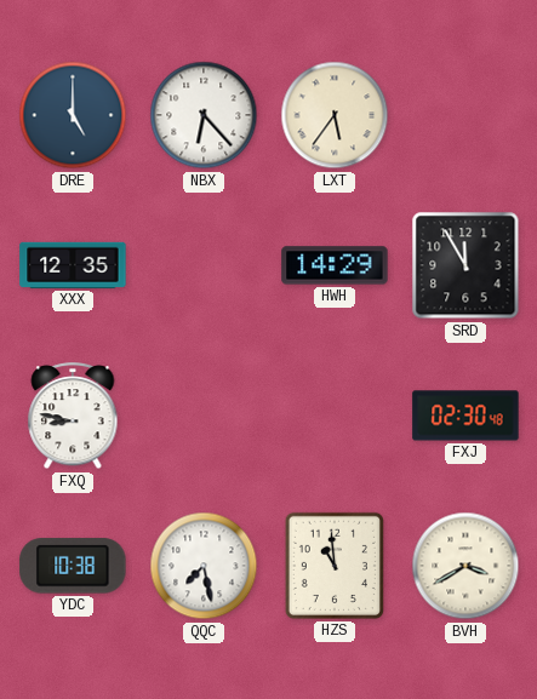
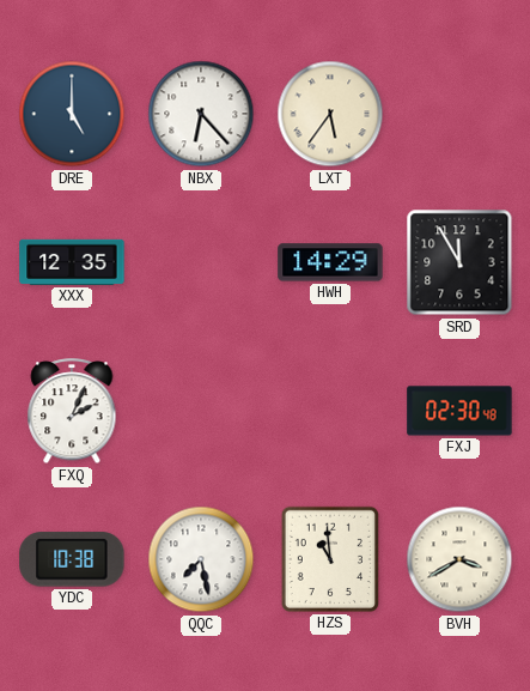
FXQ: 8:47 -> 2:04
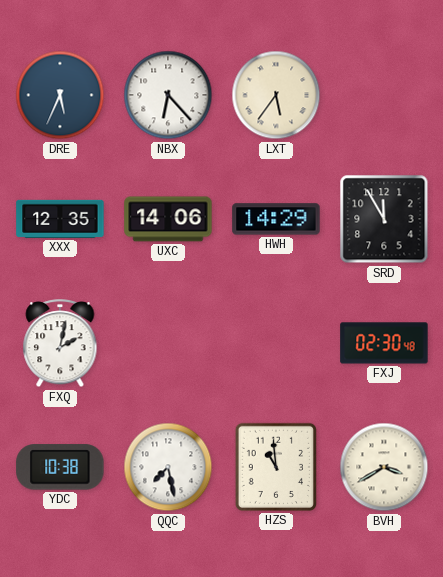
DRE: 5:00 -> 5:34
UXC: none -> 14:06
FXQ: 2:04 -> 2:02
